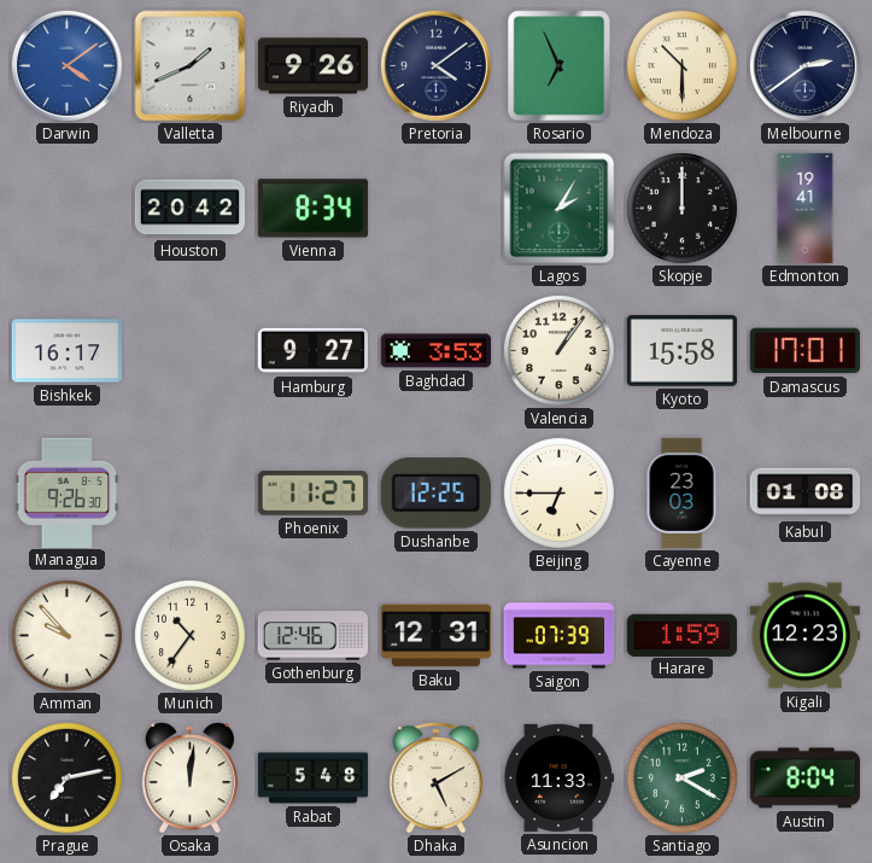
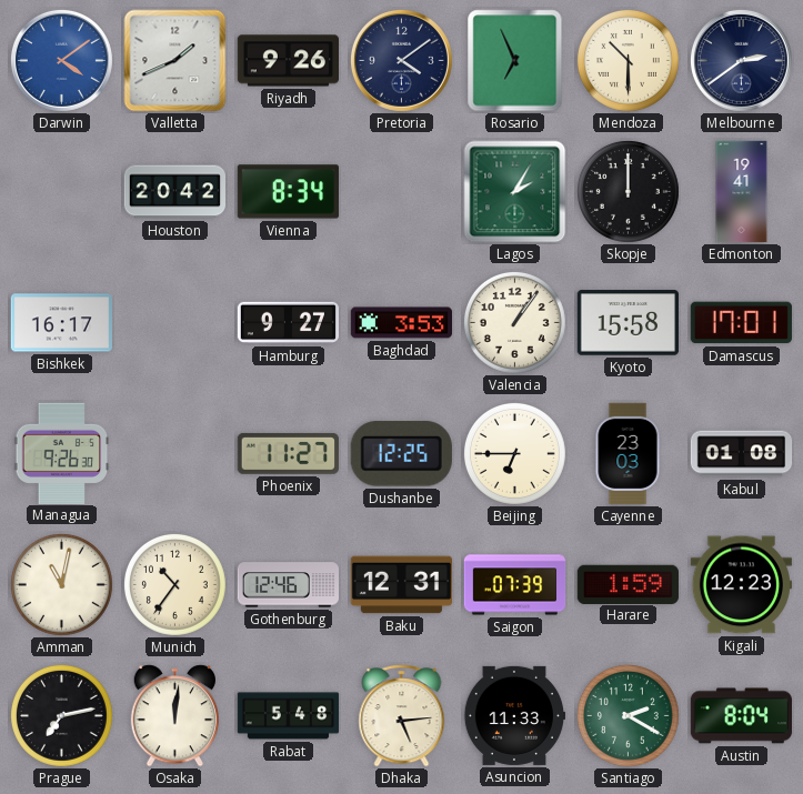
Amman: 9:53 -> 11:02
Dhaka: 5:10 -> 5:14
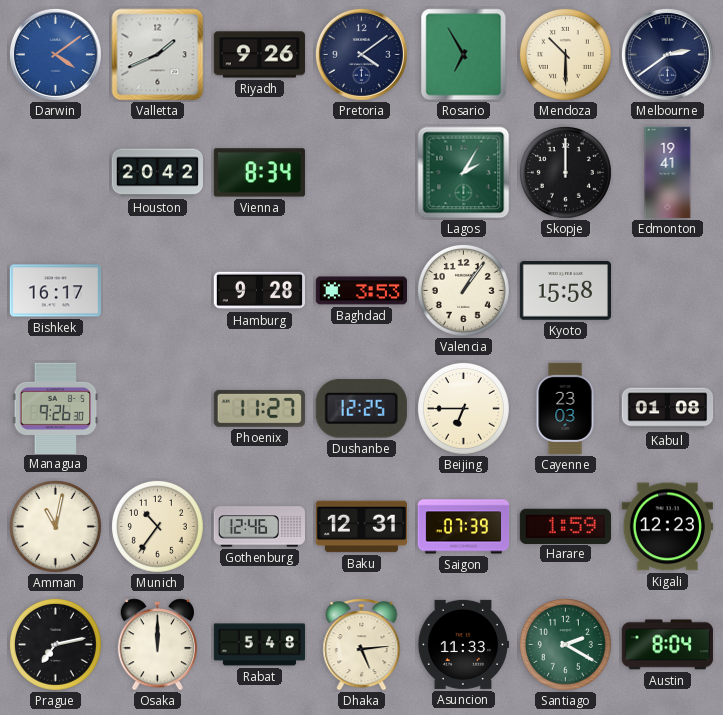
Rosario: 6:56 -> 6:55
Hamburg: 9:27 -> 9:28
Damascus: 17:01 -> none
Osaka: 12:01 -> 12:00
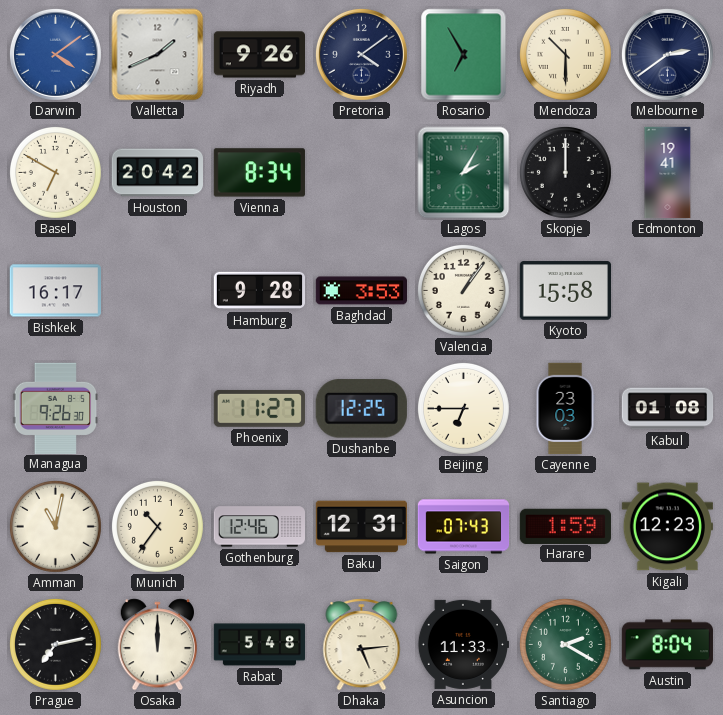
Basel: none -> 6:50
Saigon: 07:39 -> 07:43
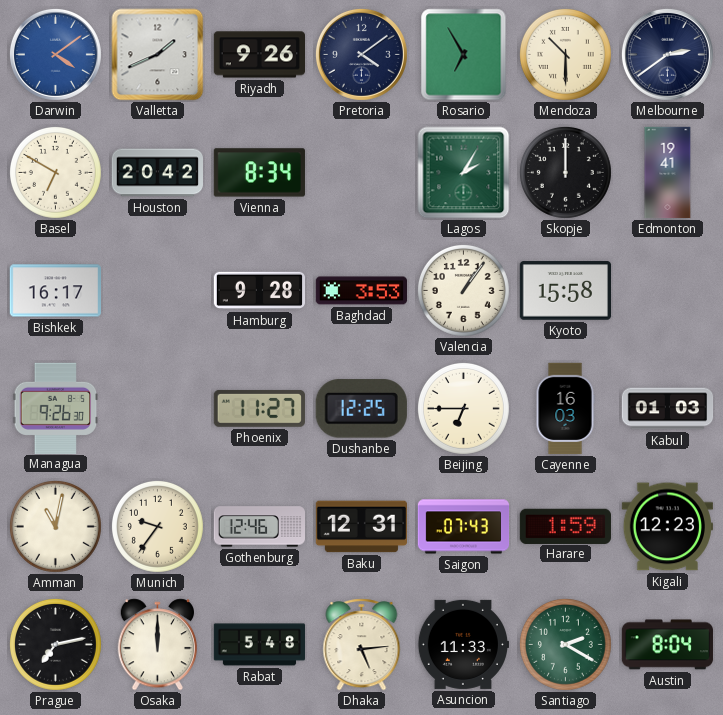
Cayenne: 23:03 -> 16:03
Kabul: 01:08 -> 01:03
Munich: 10:36 -> 9:36
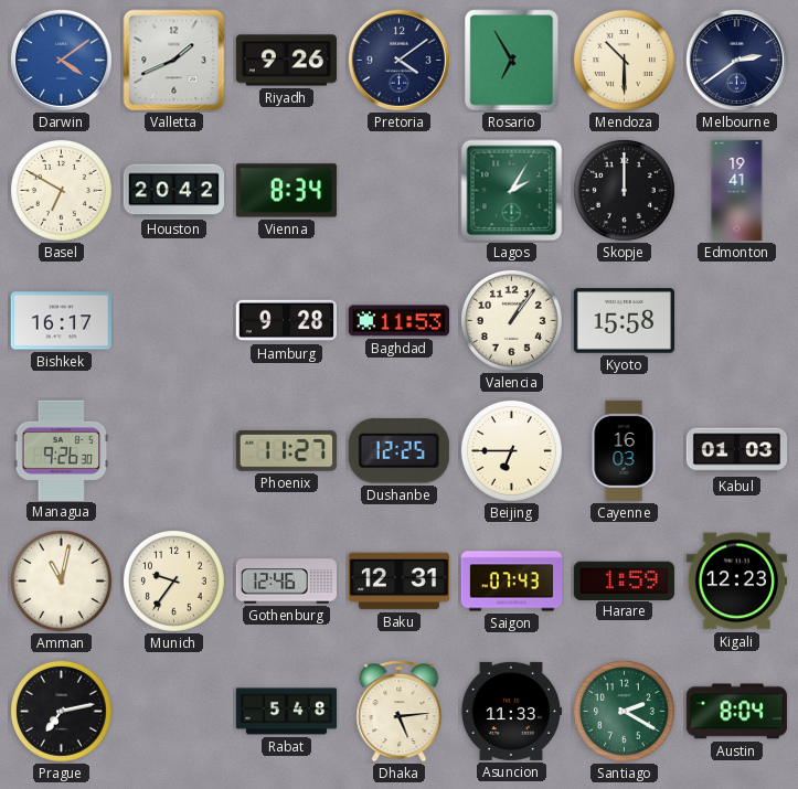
Baghdad: 3:53 -> 11:53
Osaka: 12:00 -> none
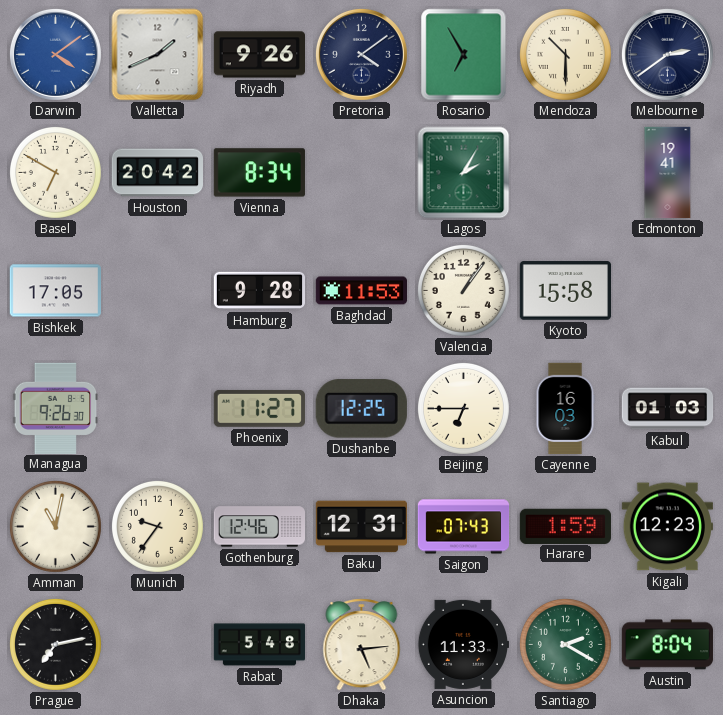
Skopje: 12:00 -> none
Bishkek: 16:17 -> 17:05
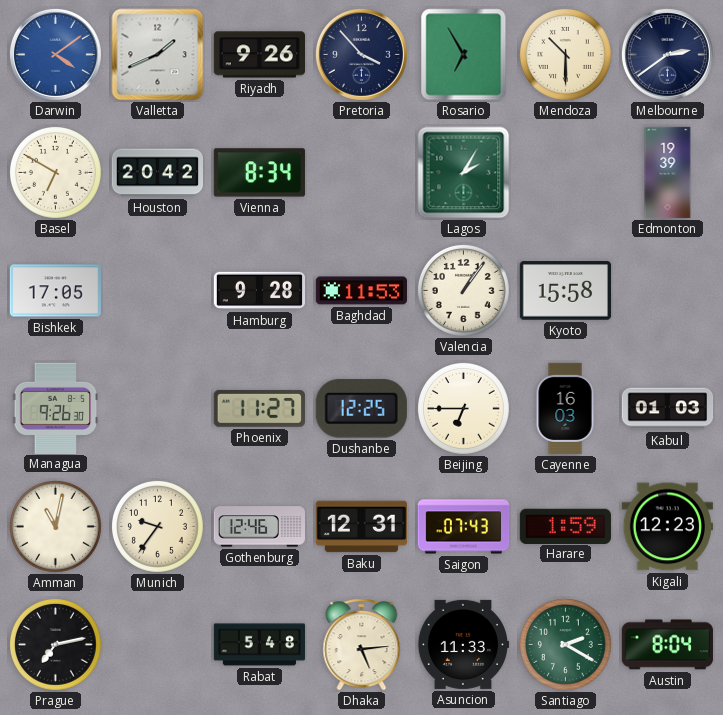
Pretoria: 4:09 -> 3:53
Edmonton: 19:41 -> 19:39
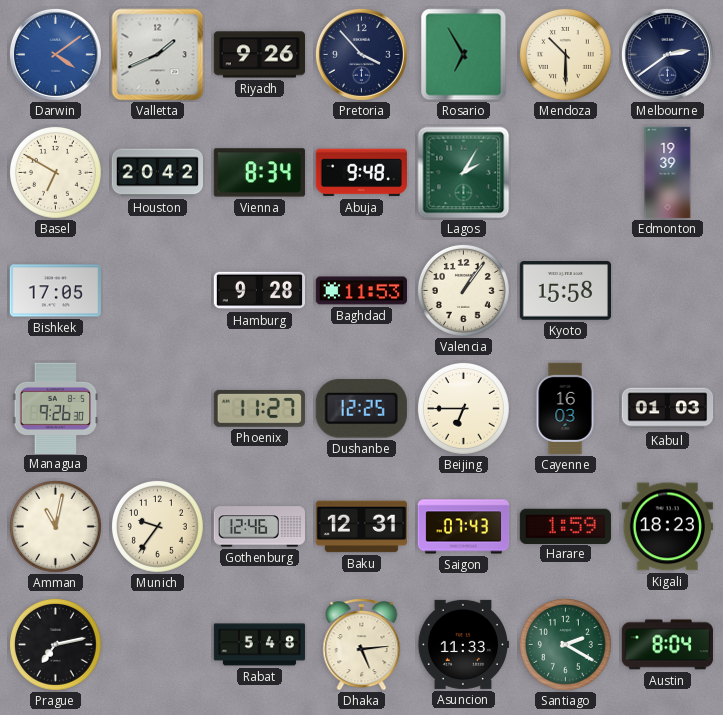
Abuja: none -> 9:48
Kigali: 12:23 -> 18:23
